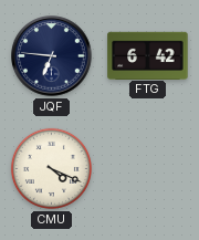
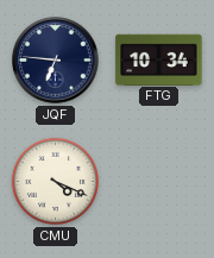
FTG: 6:42 -> 10:34
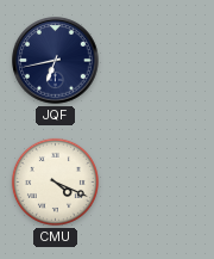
JQF: 6:46 -> 6:43
FTG: 10:34 -> none
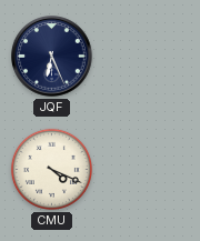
JQF: 6:43 -> 6:26
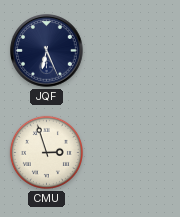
CMU: 4:19 -> 2:57
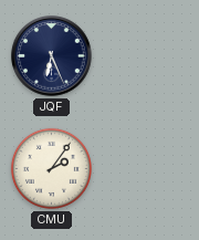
CMU: 2:57 -> 2:06
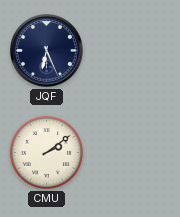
CMU: 2:06 -> 2:09
